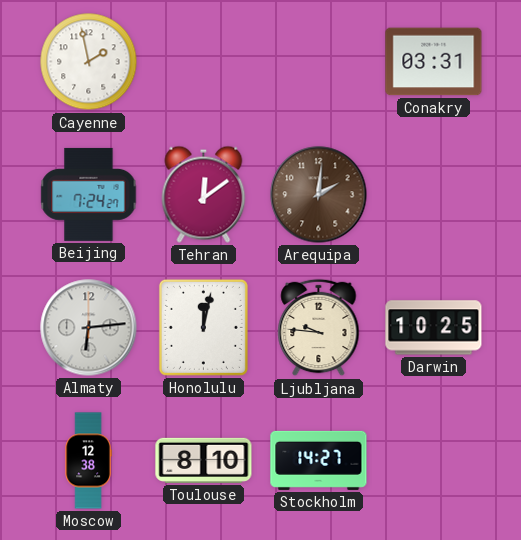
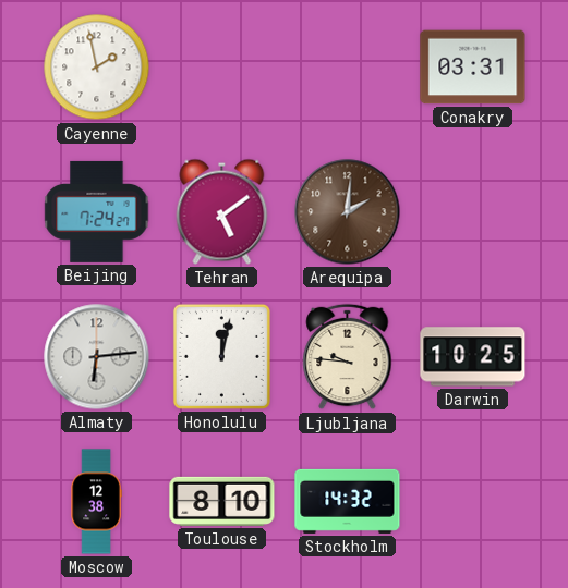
Tehran: 12:09 -> 5:09
Stockholm: 14:27 -> 14:32
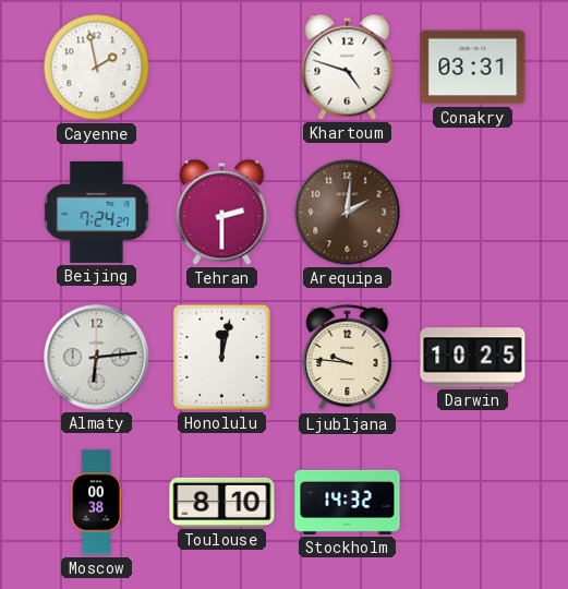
Khartoum: none -> 4:48
Tehran: 5:09 -> 2:30
Moscow: 12:38 -> 00:38
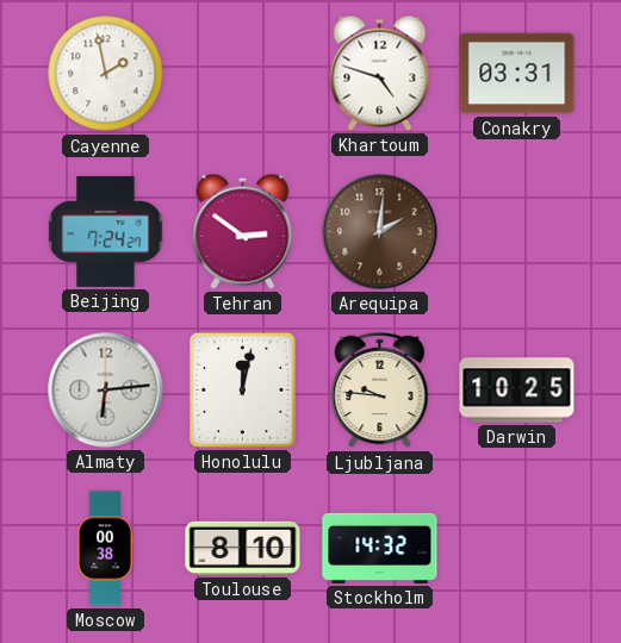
Tehran: 2:30 -> 2:51
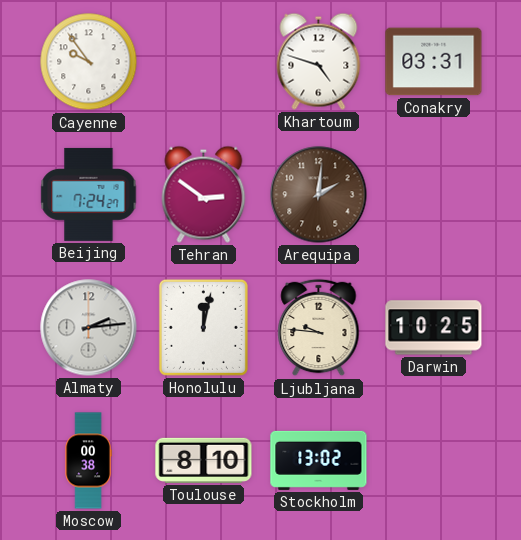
Cayenne: 1:58 -> 9:54
Almaty: 6:14 -> 2:14
Stockholm: 14:32 -> 13:02
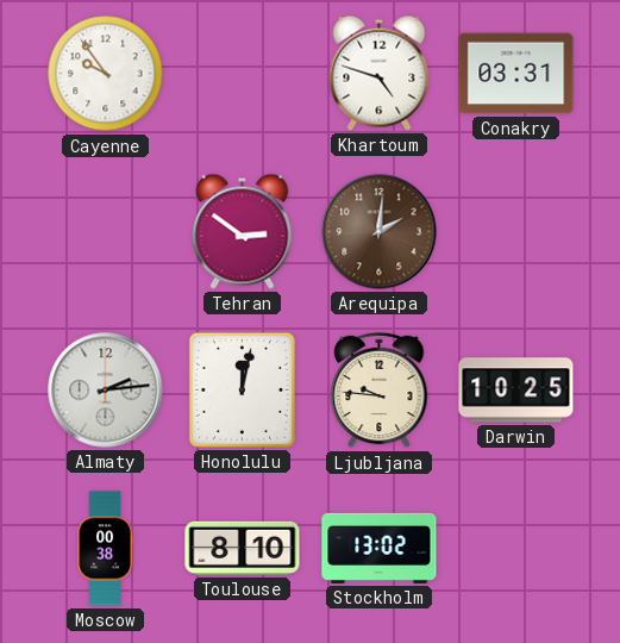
Beijing: 7:24 -> none
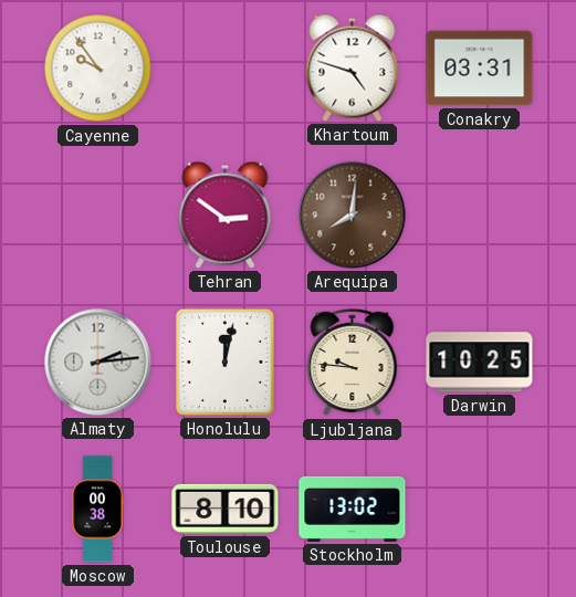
Arequipa: 2:01 -> 8:01
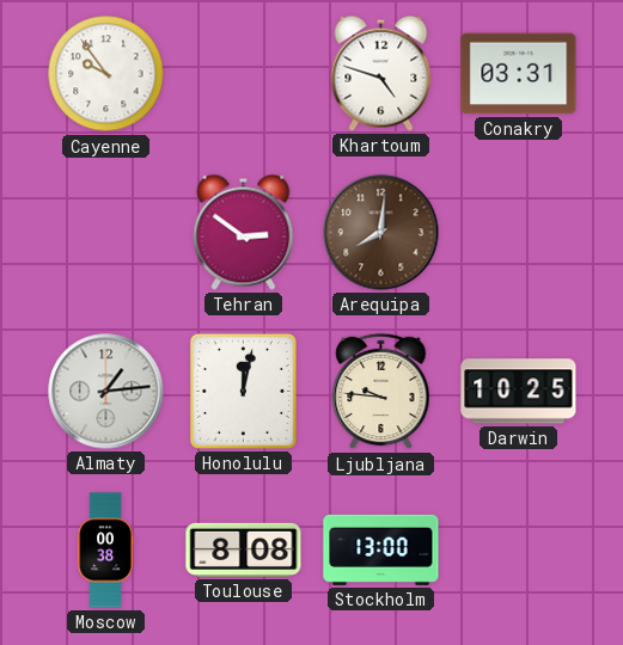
Almaty: 2:14 -> 1:14
Toulouse: 8:10 -> 8:08
Stockholm: 13:02 -> 13:00
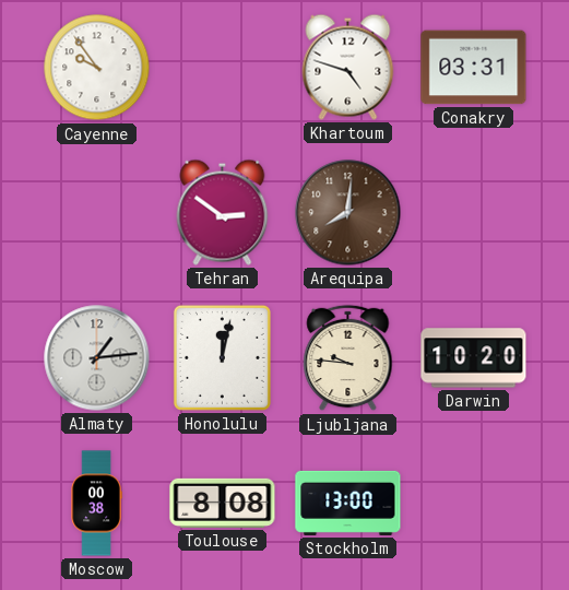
Darwin: 10:25 -> 10:20
